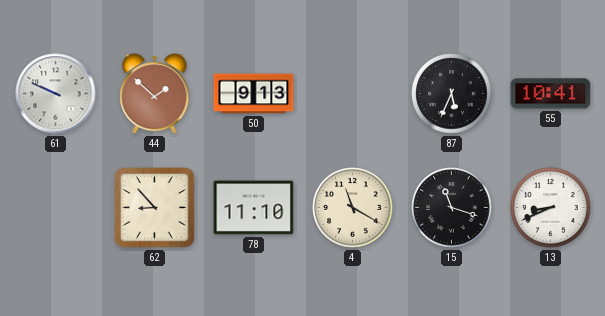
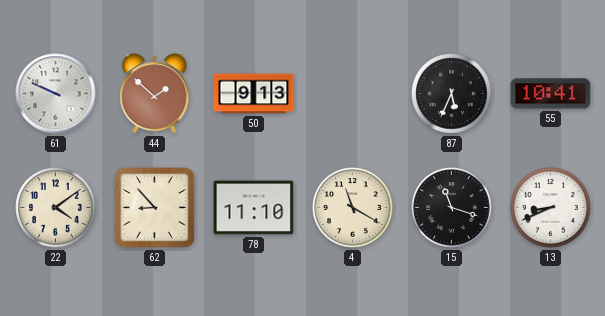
22: none -> 4:09
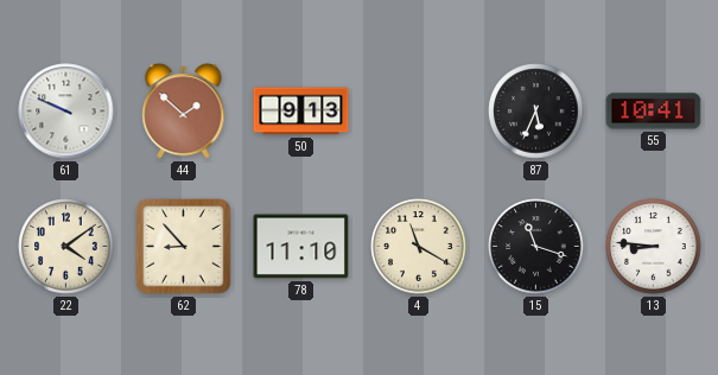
13: 8:41 -> 8:46
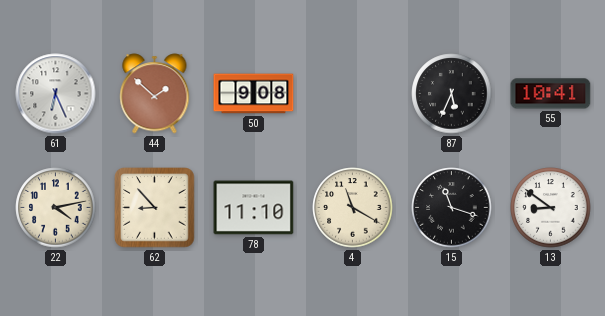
61: 9:49 -> 6:26
50: 9:13 -> 9:08
22: 4:09 -> 4:13
13: 8:46 -> 8:51
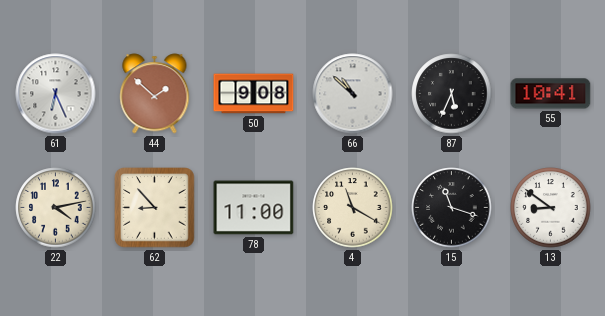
66: none -> 10:52
78: 11:10 -> 11:00
